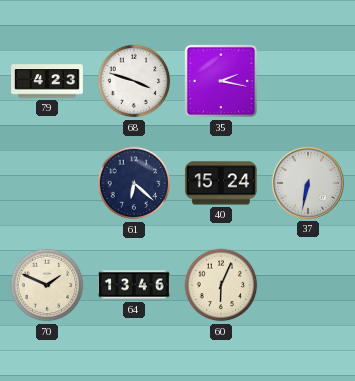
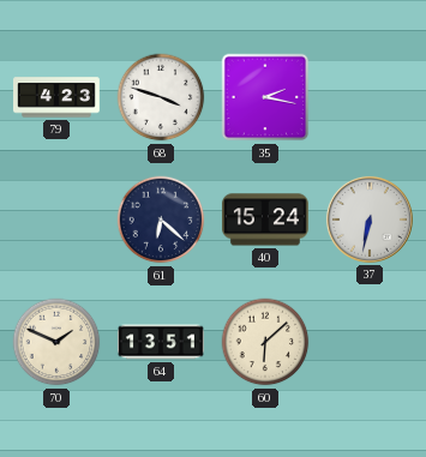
64: 13:46 -> 13:51
60: 6:04 -> 6:08
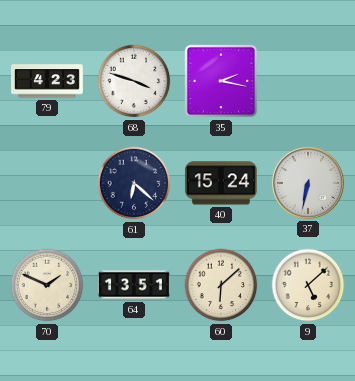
9: none -> 5:08
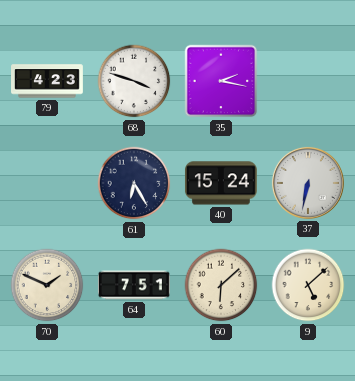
61: 6:22 -> 6:25
64: 13:51 -> 7:51
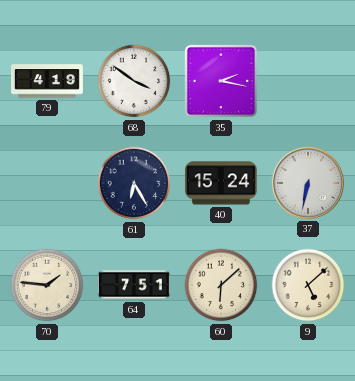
79: 4:23 -> 4:19
68: 3:48 -> 3:51
70: 1:49 -> 1:46
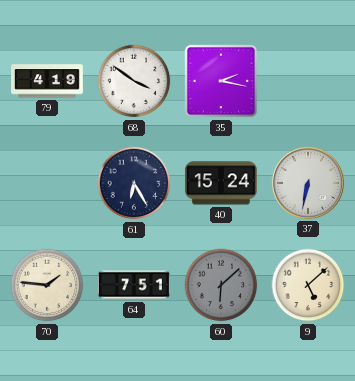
60 dial: cream -> grey
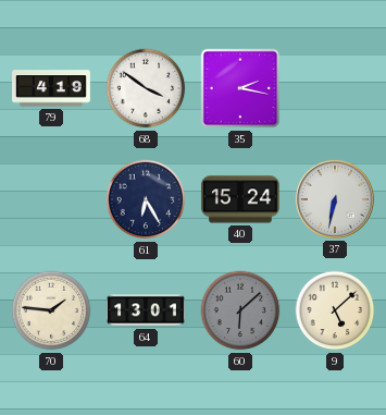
64: 7:51 -> 13:01
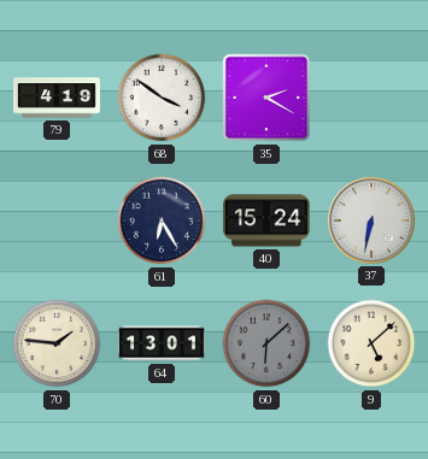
35: 2:17 -> 2:20
